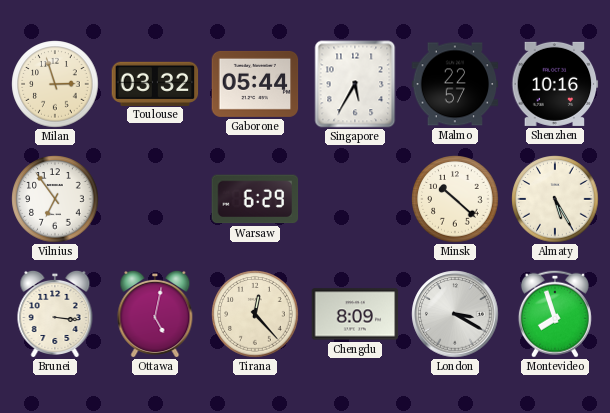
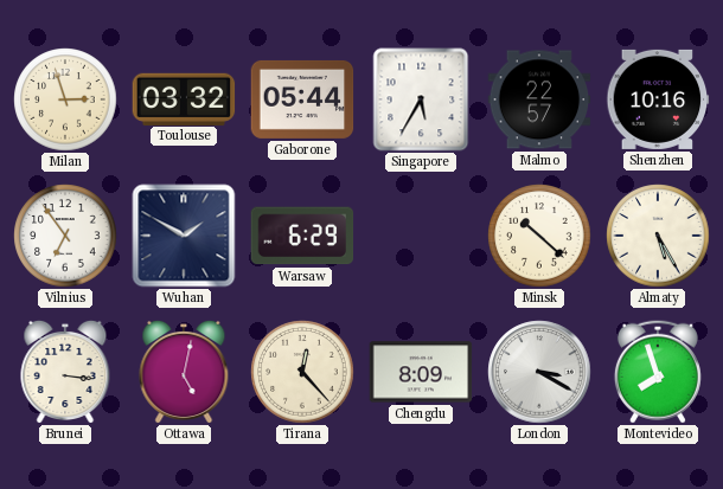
Wuhan: none -> 1:50
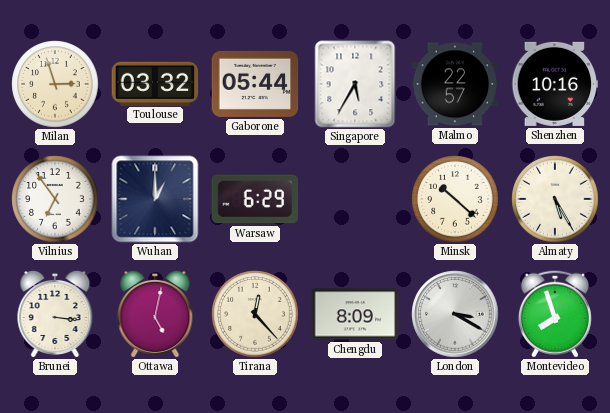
Wuhan: 1:50 -> 1:00
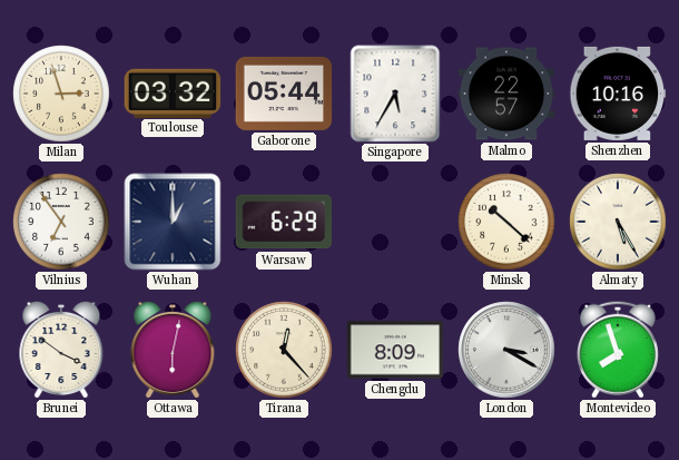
Brunei: 3:16 -> 3:51
Ottawa: 5:02 -> 6:02
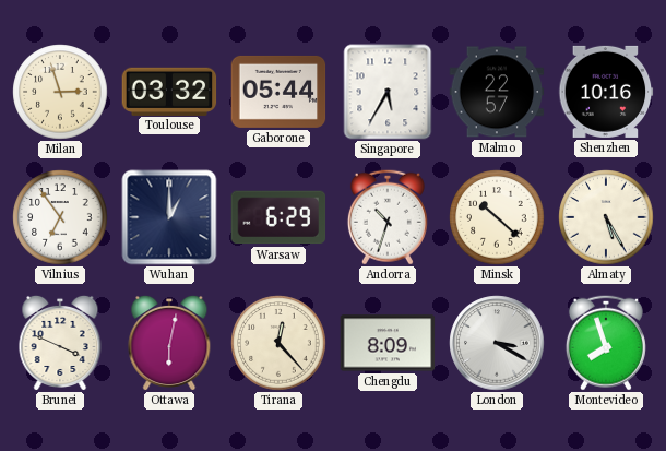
Andorra: none -> 10:33
Brunei: 3:51 -> 3:49
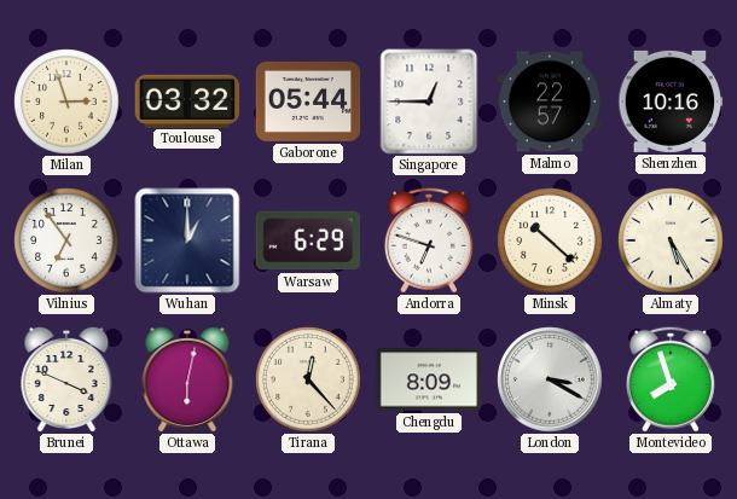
Singapore: 5:35 -> 12:45
Andorra: 10:33 -> 6:48
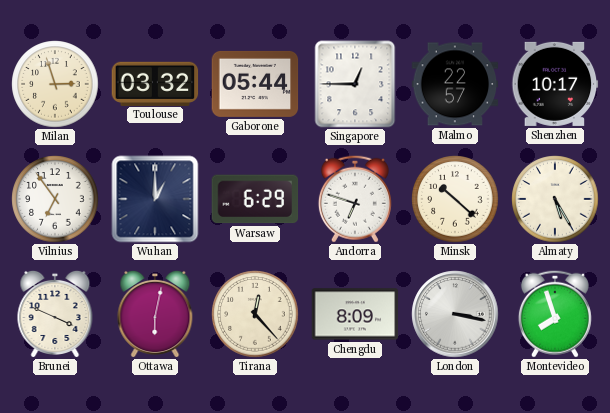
Shenzhen: 10:16 -> 10:17
London: 3:20 -> 3:17
